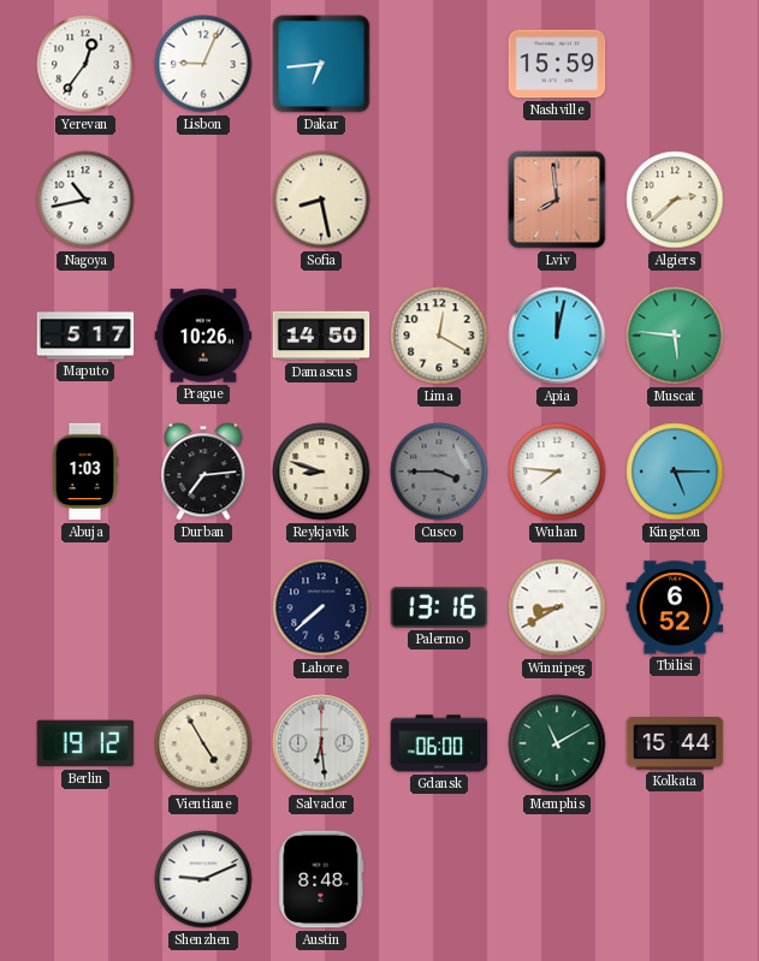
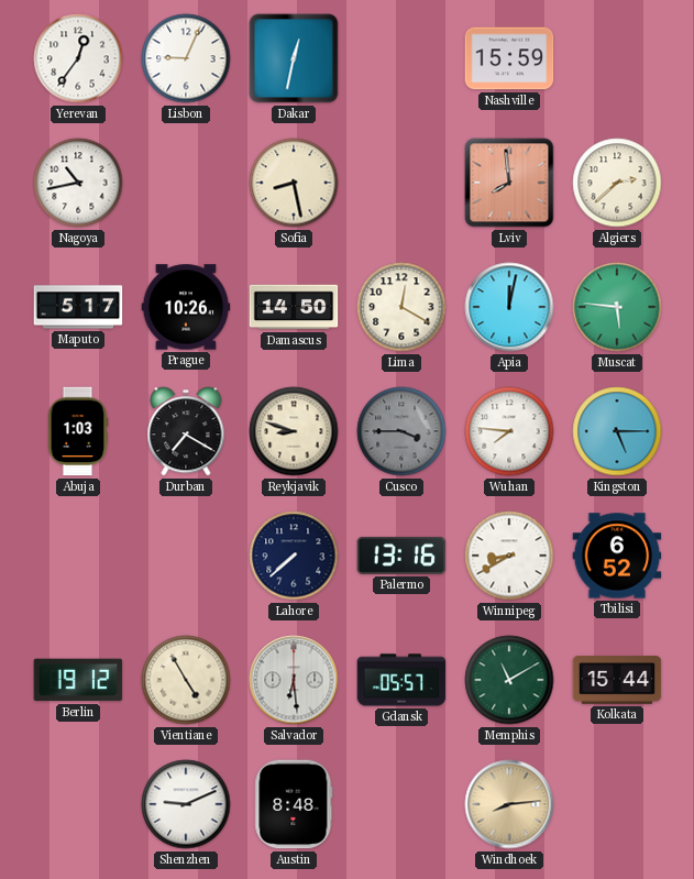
Dakar: 6:44 -> 12:32
Durban: 7:14 -> 7:20
Gdansk: 06:00 -> 05:57
Windhoek: none -> 8:14
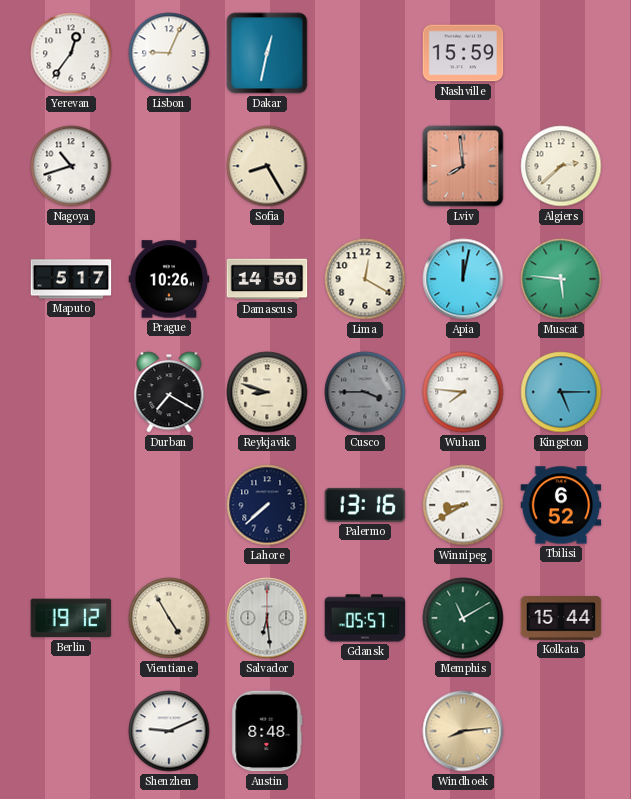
Nagoya: 10:43 -> 10:42
Sofia: 8:28 -> 8:25
Abuja: 1:03 -> none
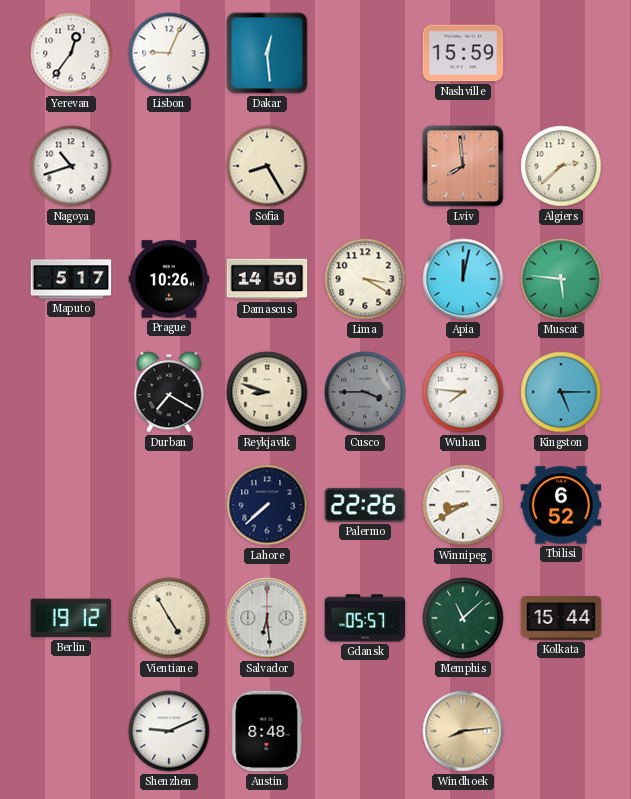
Dakar: 12:32 -> 12:29
Lima: 12:20 -> 3:20
Palermo: 13:16 -> 22:26
Memphis: 11:10 -> 11:08
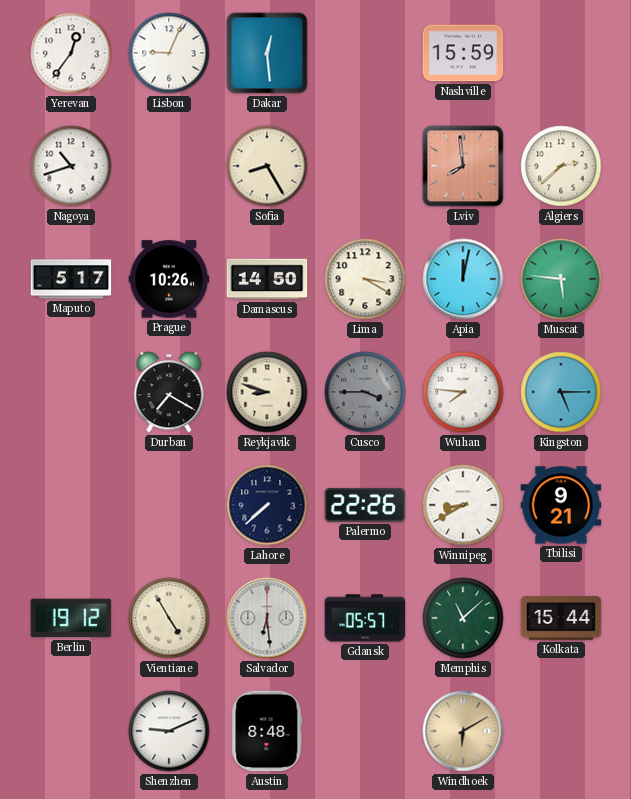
Tbilisi: 6:52 -> 9:21
Windhoek: 8:14 -> 6:10
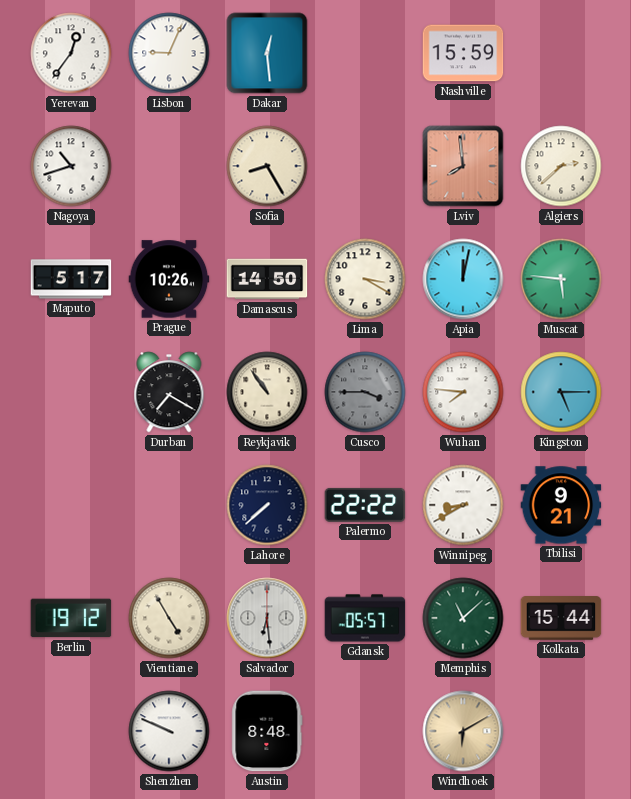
Reykjavik: 8:48 -> 10:54
Palermo: 22:26 -> 22:22
Shenzhen: 9:11 -> 9:49
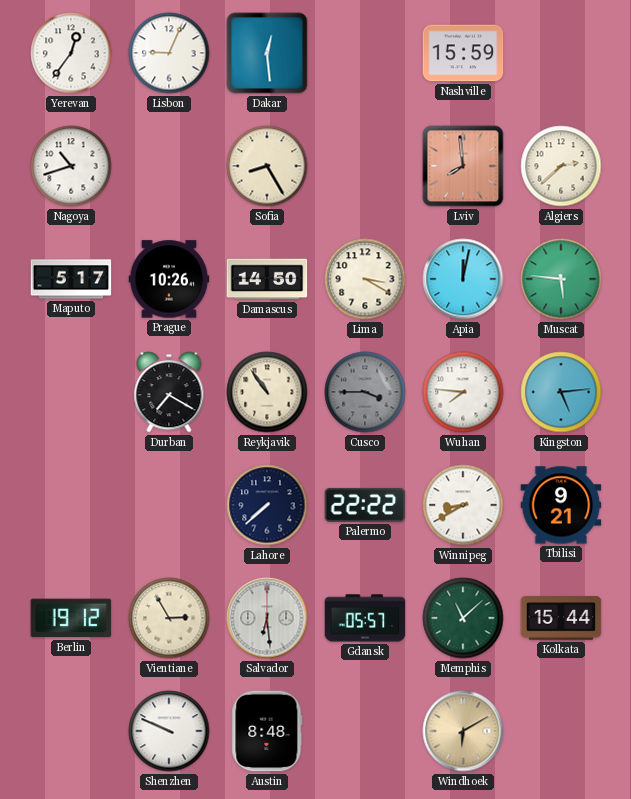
Kingston: 5:15 -> 5:14
Vientiane: 4:55 -> 2:55
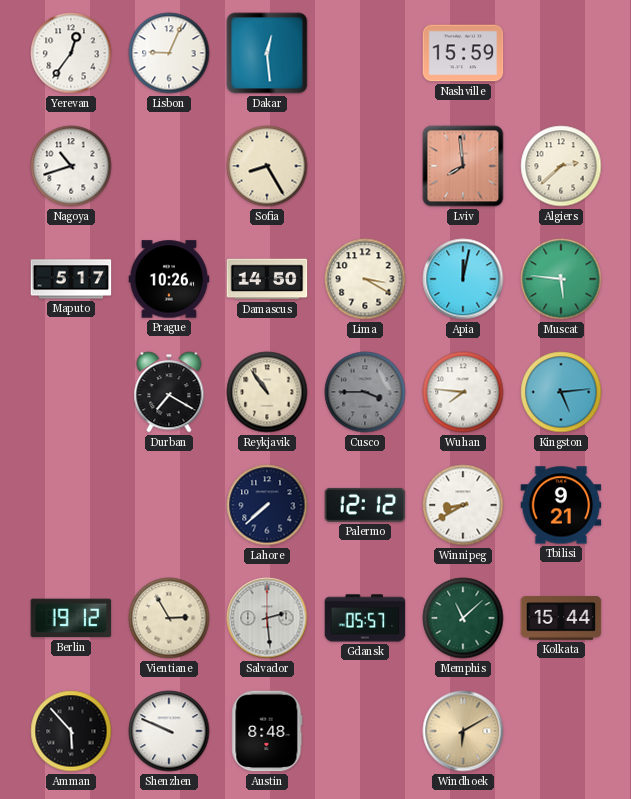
Palermo: 22:22 -> 12:12
Salvador: 6:29 -> 2:29
Amman: none -> 5:53
